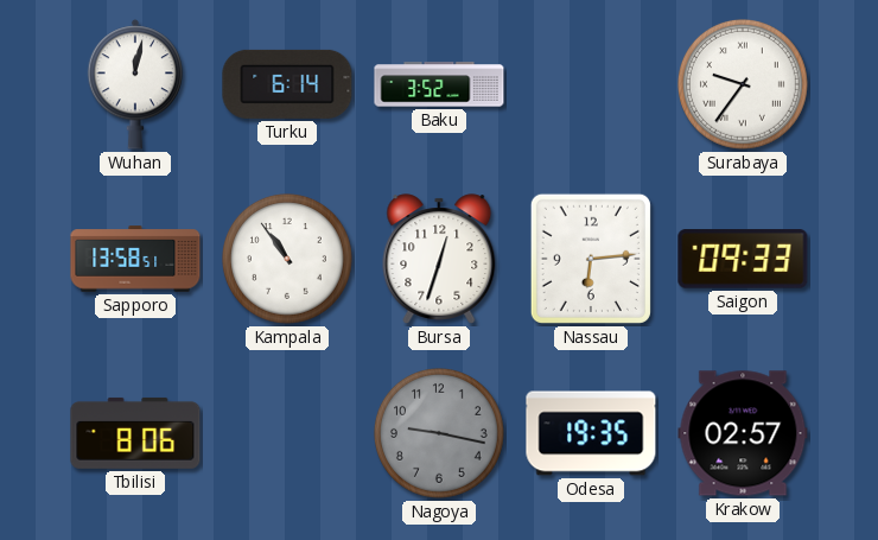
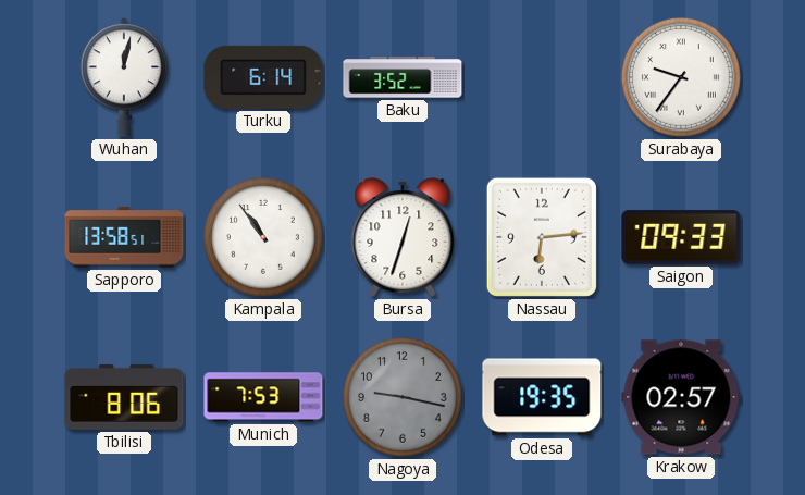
Munich: none -> 7:53
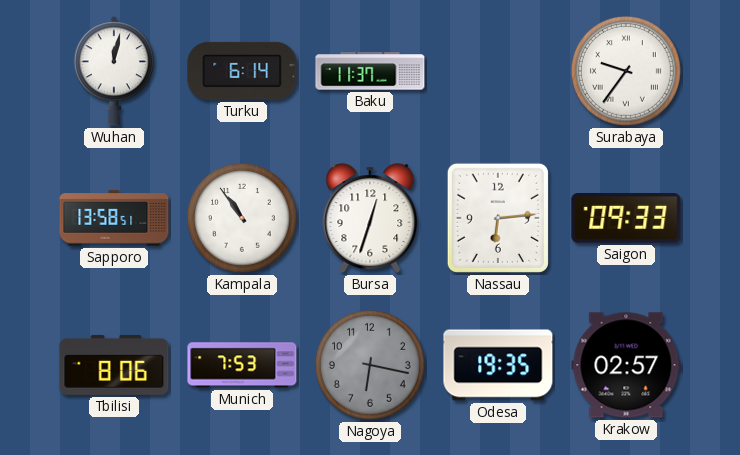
Baku: 3:52 -> 11:37
Nagoya: 9:17 -> 6:17
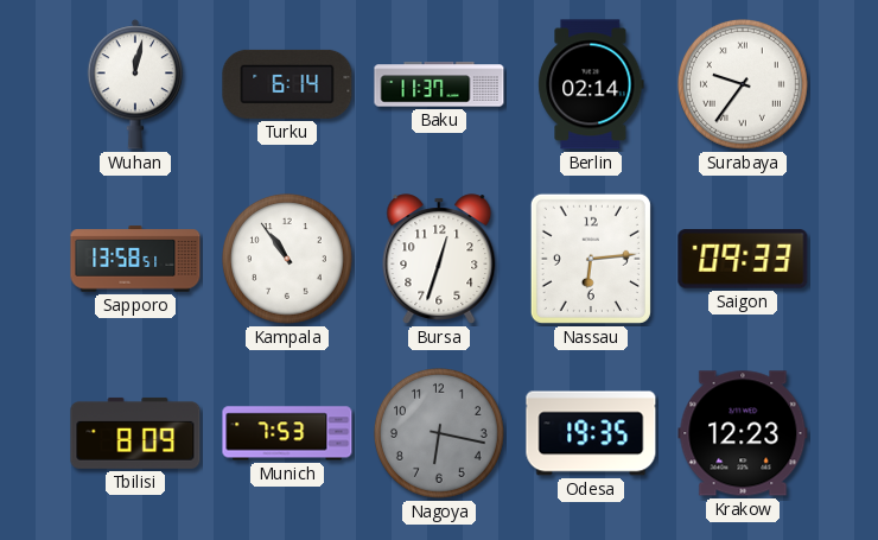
Berlin: none -> 02:14
Tbilisi: 8:06 -> 8:09
Krakow: 02:57 -> 12:23
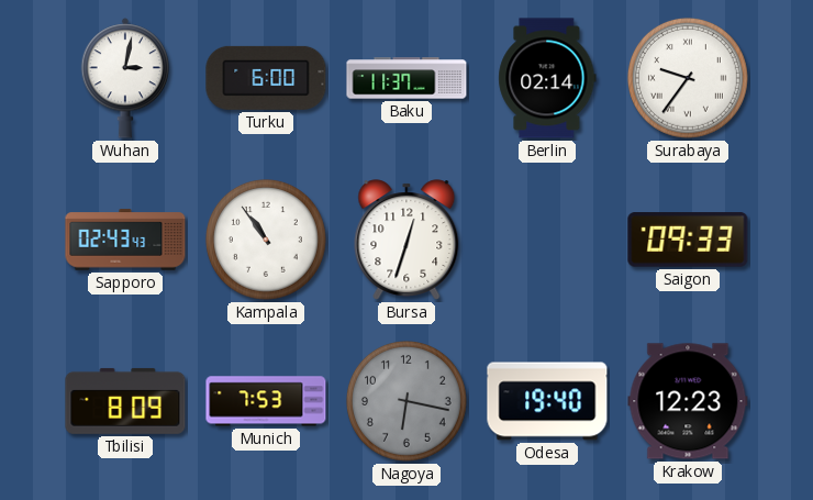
Wuhan: 12:02 -> 3:02
Turku: 6:14 -> 6:00
Sapporo: 13:58 -> 02:43
Nassau: 6:14 -> none
Odesa: 19:35 -> 19:40
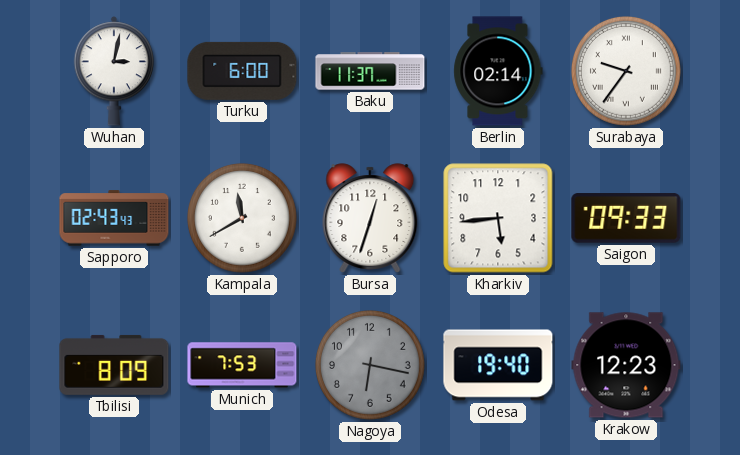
Kampala: 10:54 -> 11:40
Kharkiv: none -> 5:44
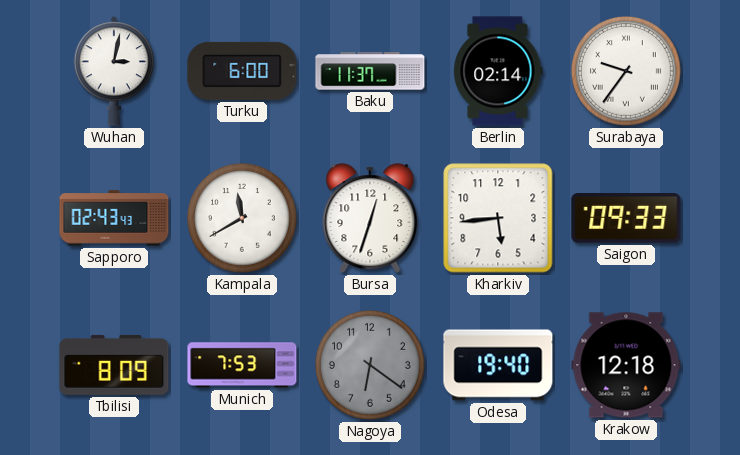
Nagoya: 6:17 -> 6:21
Krakow: 12:23 -> 12:18
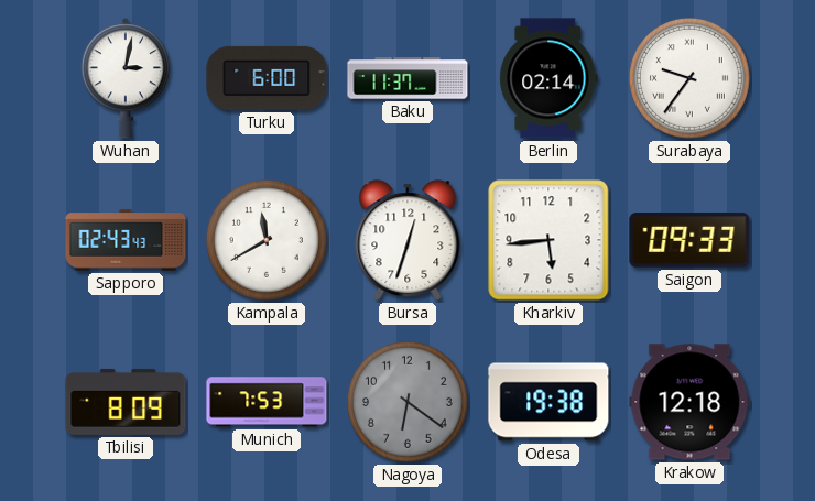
Odesa: 19:40 -> 19:38
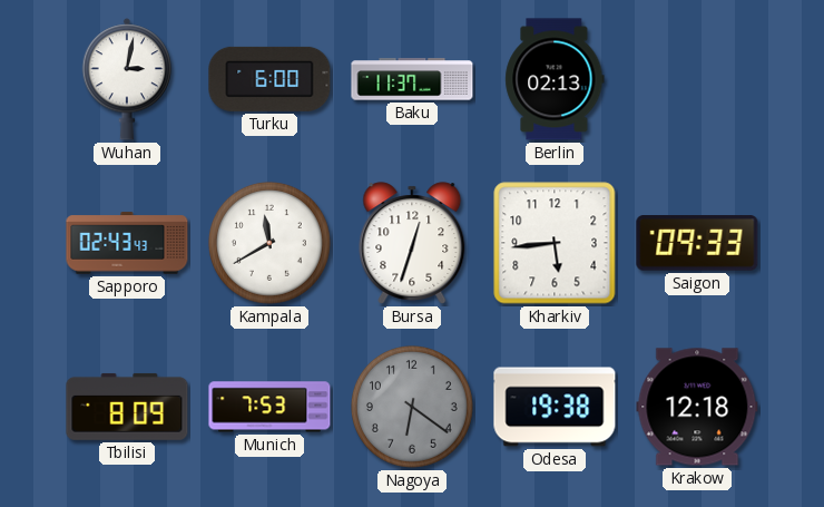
Berlin: 02:14 -> 02:13
Surabaya: 9:36 -> none
